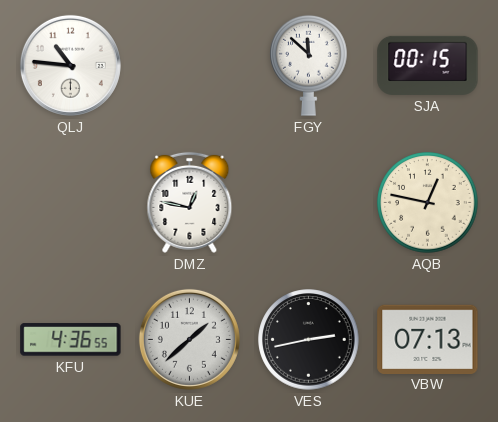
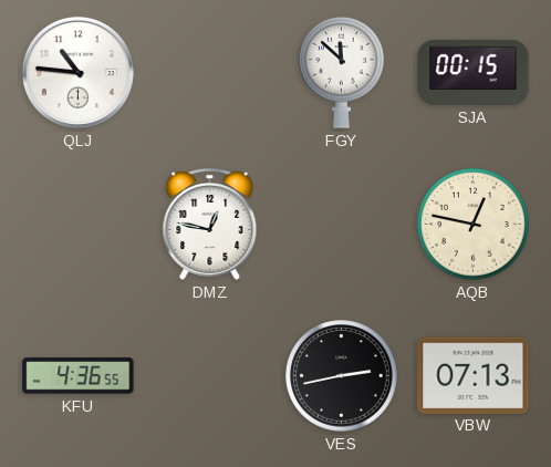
KUE: 1:38 -> none
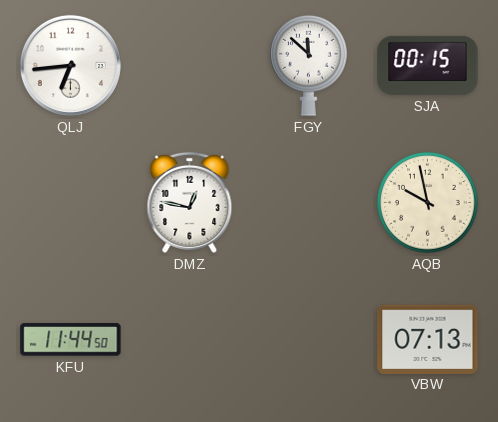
QLJ: 10:46 -> 6:44
AQB: 12:47 -> 9:58
KFU: 4:36 -> 11:44
VES: 2:43 -> none
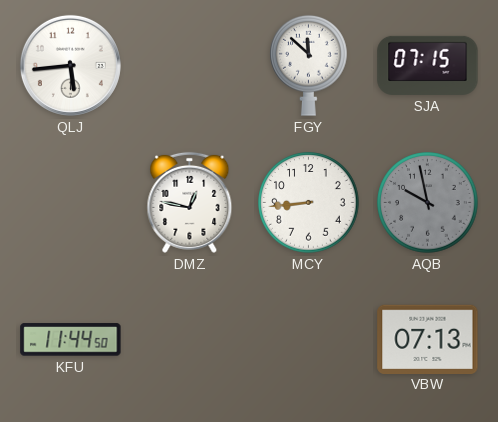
QLJ: 6:44 -> 5:44
SJA: 00:15 -> 07:15
MCY: none -> 8:44
AQB dial: cream -> grey
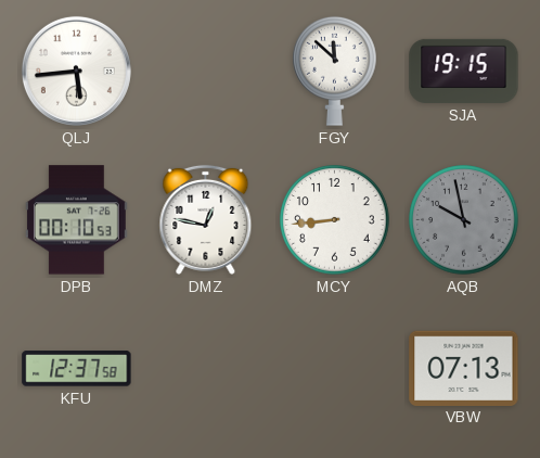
SJA: 07:15 -> 19:15
DPB: none -> 00:10
KFU: 11:44 -> 12:37
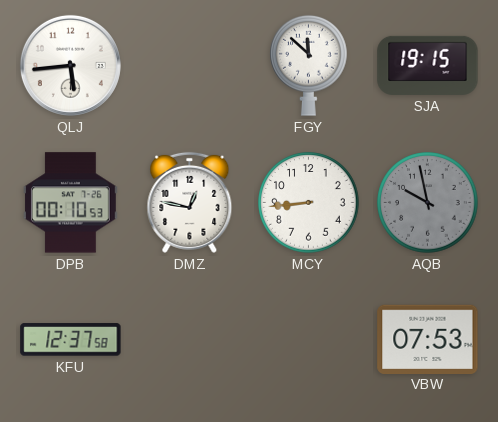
VBW: 07:13 -> 07:53
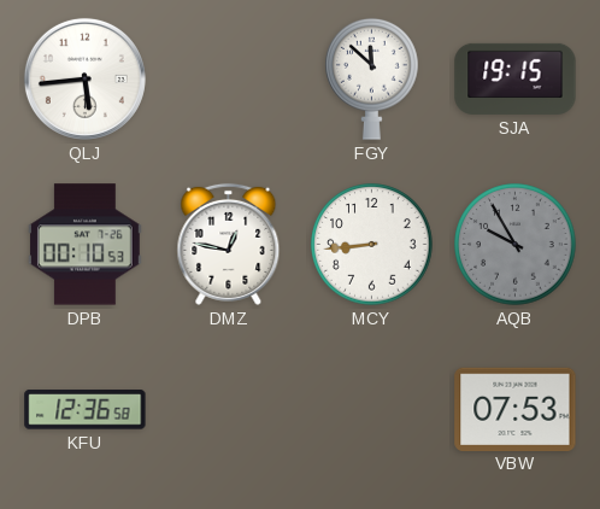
AQB: 9:58 -> 9:55
KFU: 12:37 -> 12:36
